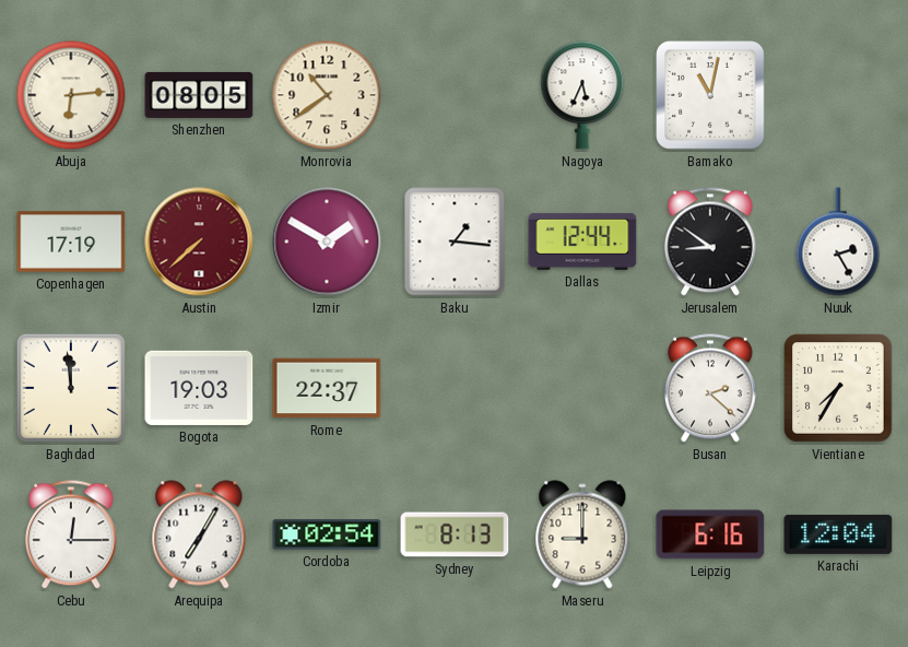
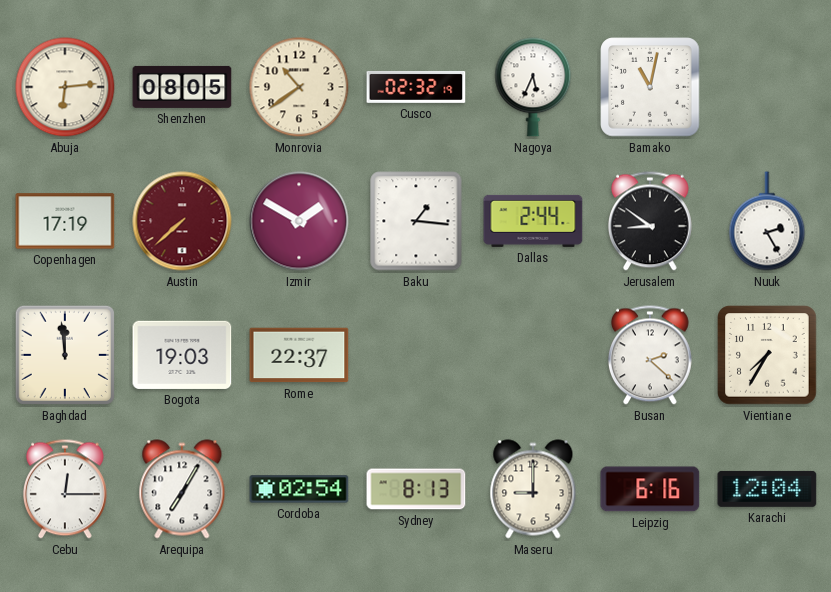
Cusco: none -> 02:32
Dallas: 12:44 -> 2:44
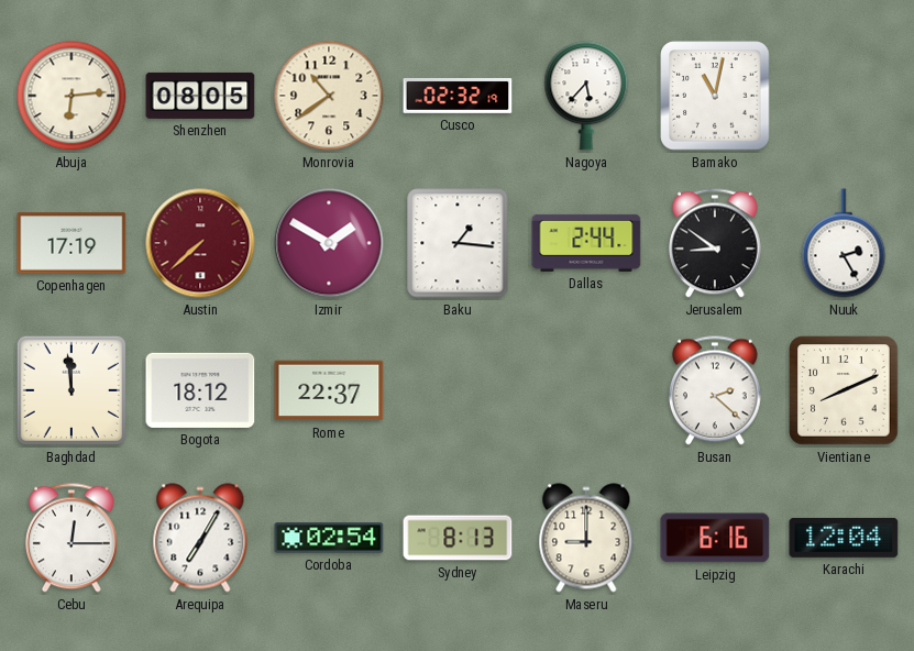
Nagoya: 5:34 -> 5:37
Bogota: 19:03 -> 18:12
Vientiane: 7:35 -> 8:11
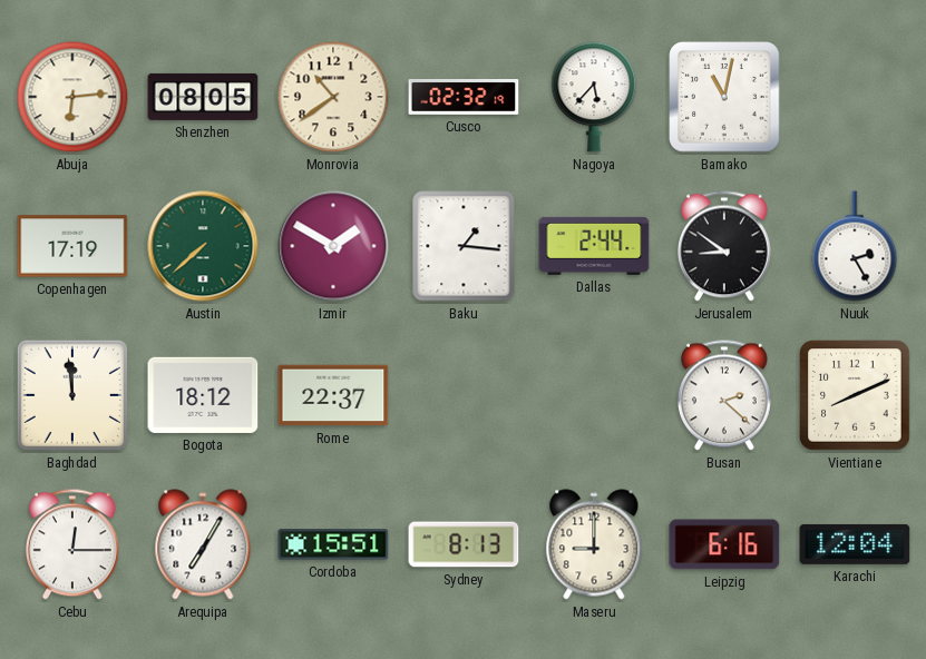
Austin dial: burgundy -> green
Cordoba: 02:54 -> 15:51
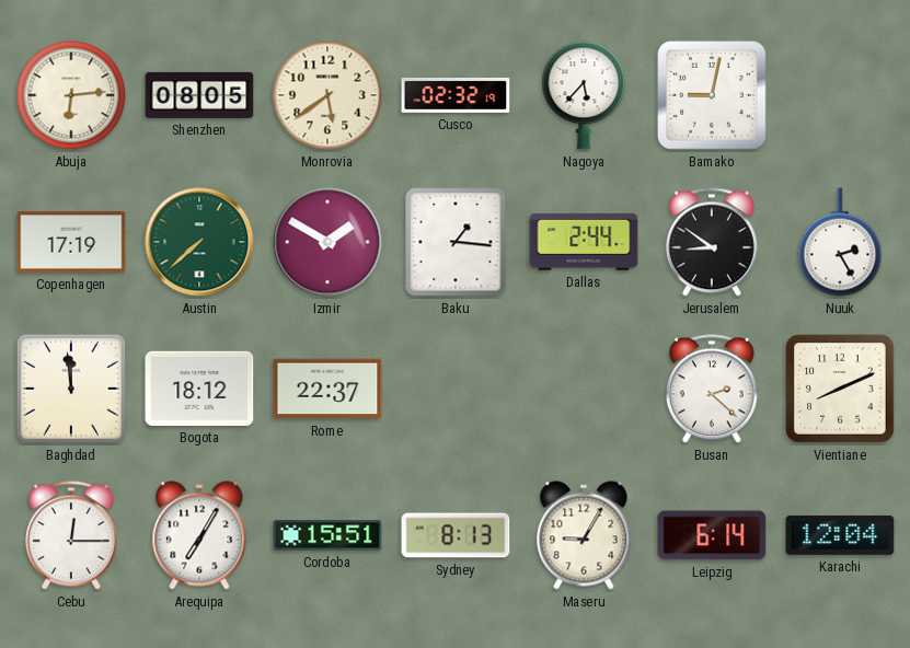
Monrovia: 10:39 -> 5:39
Bamako: 11:02 -> 9:02
Maseru: 9:00 -> 9:05
Leipzig: 6:16 -> 6:14
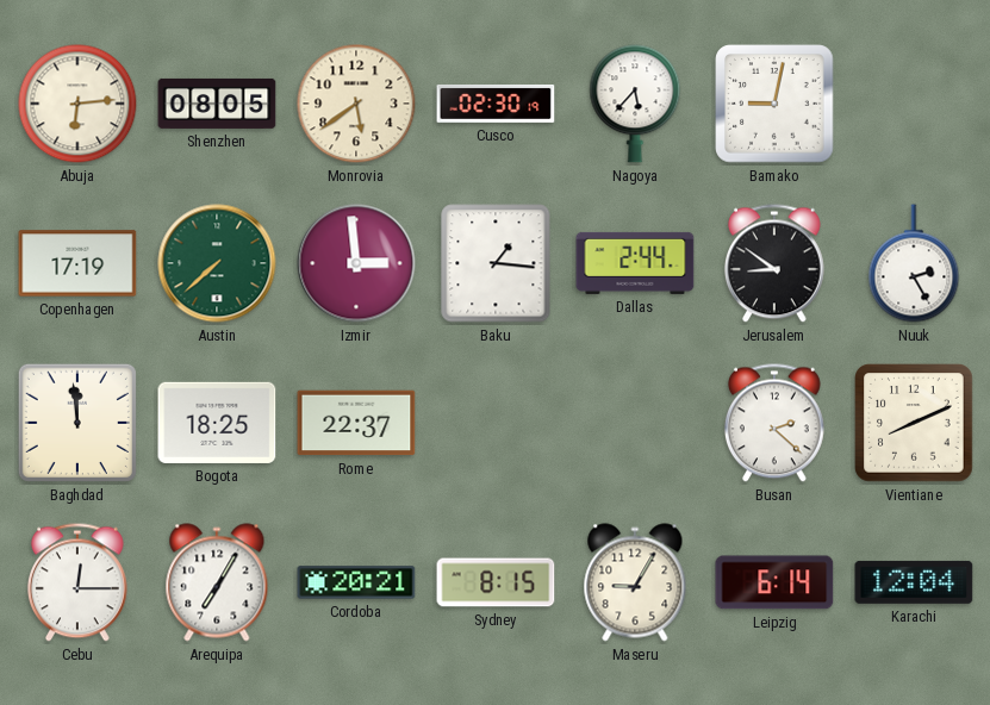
Cusco: 02:32 -> 02:30
Izmir: 1:50 -> 2:59
Bogota: 18:12 -> 18:25
Cordoba: 15:51 -> 20:21
Sydney: 8:13 -> 8:15
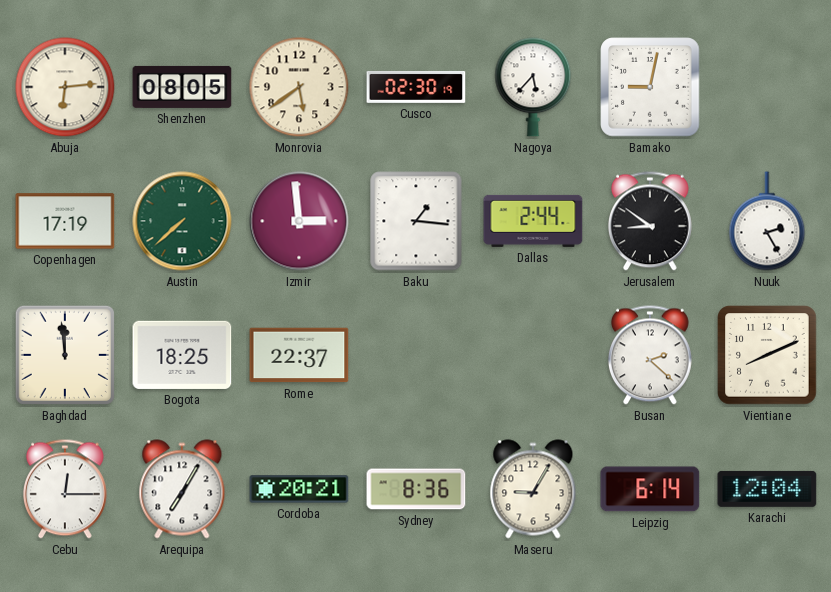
Sydney: 8:15 -> 8:36
